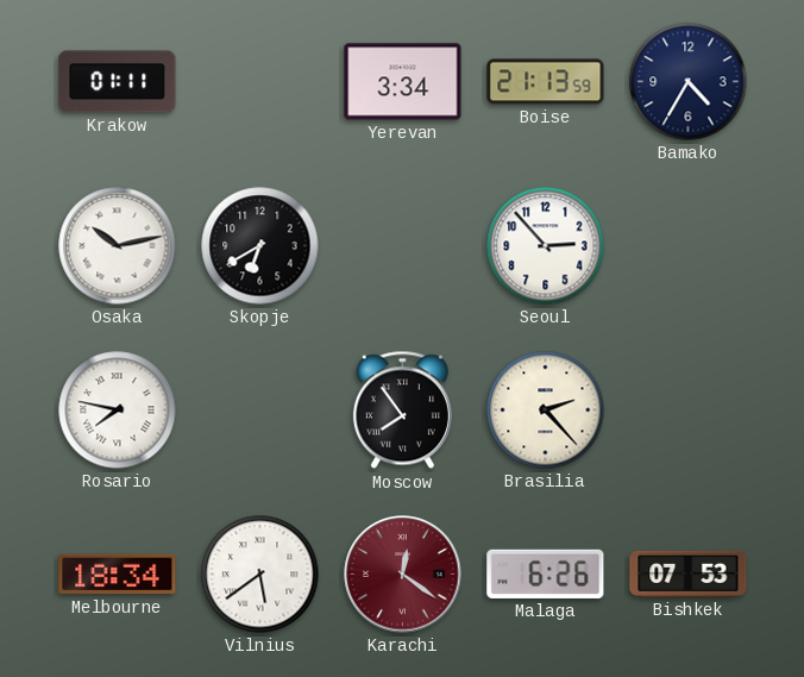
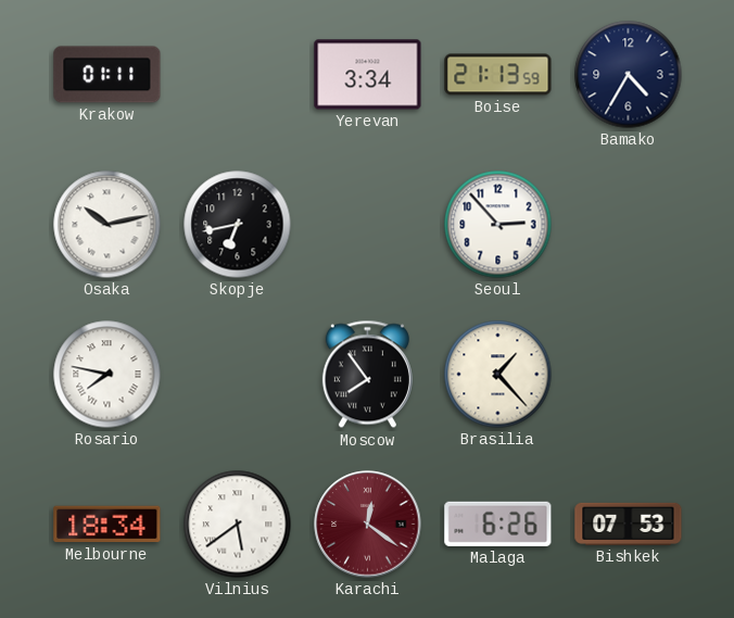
Skopje: 6:40 -> 6:43
Brasilia: 2:23 -> 1:23
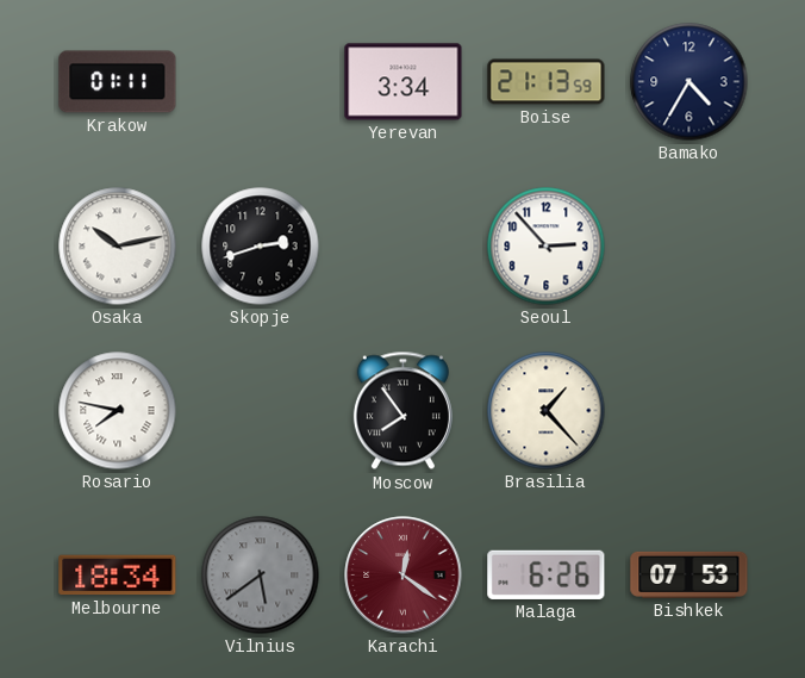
Skopje: 6:43 -> 2:42
Vilnius dial: white -> grey
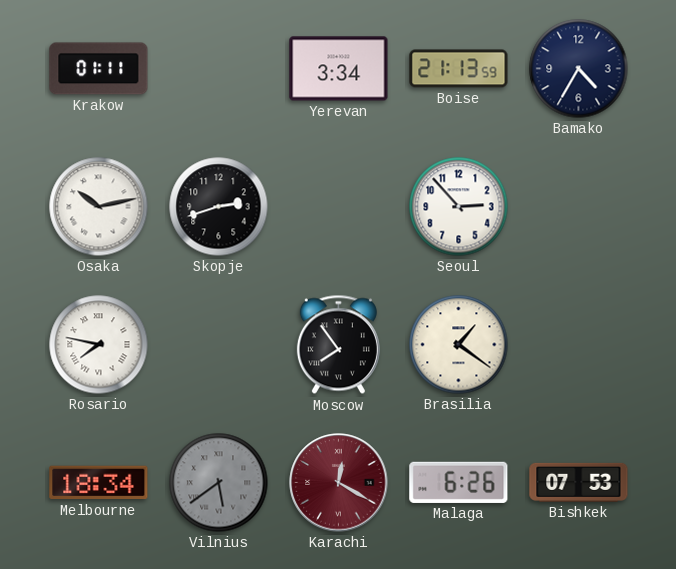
Brasilia: 1:23 -> 1:21
Karachi: 12:21 -> 12:20
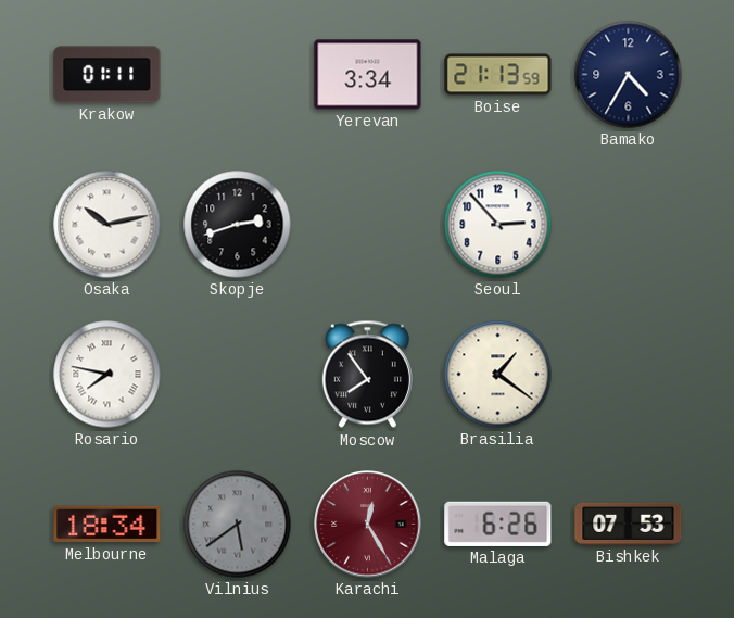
Karachi: 12:20 -> 12:25
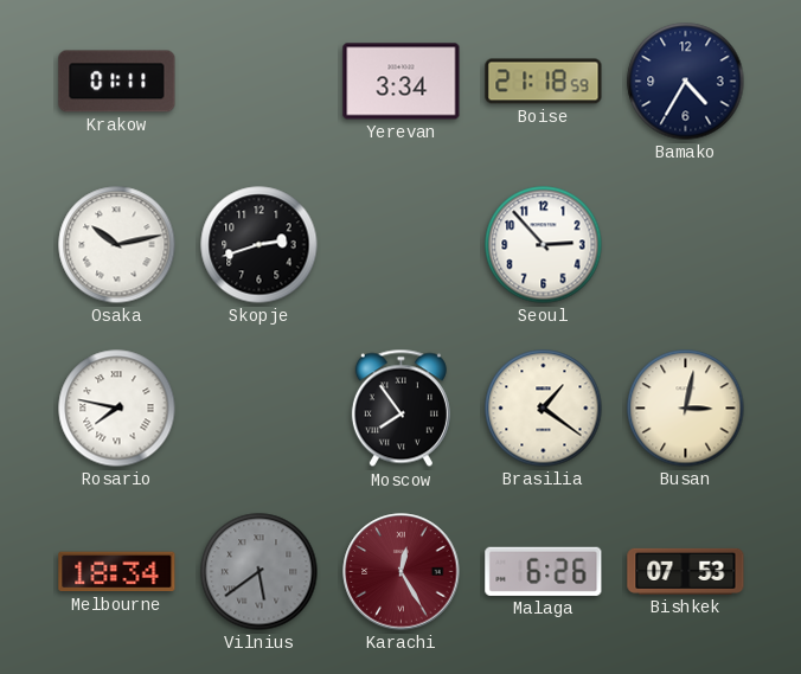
Boise: 21:13 -> 21:18
Busan: none -> 3:02
